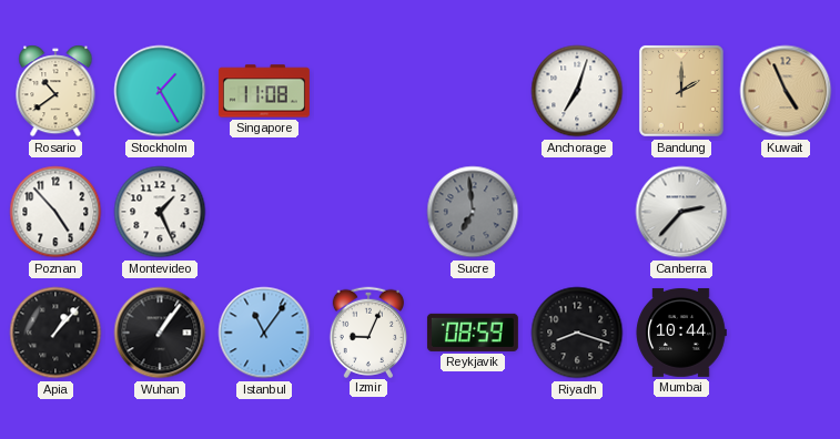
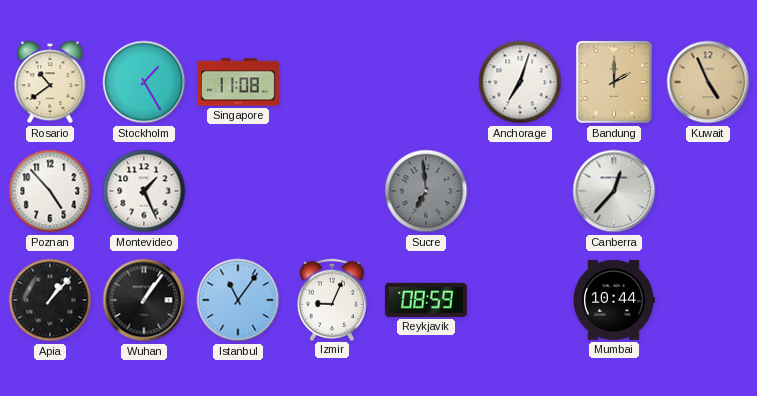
Canberra: 2:37 -> 12:37
Riyadh: 8:18 -> none
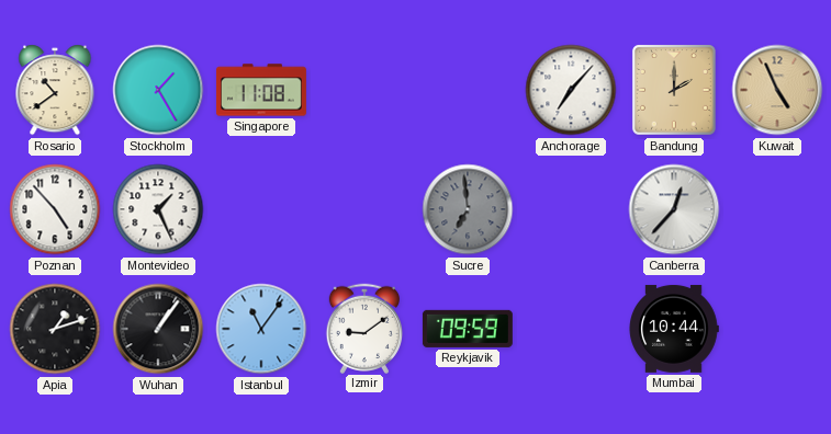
Anchorage: 7:03 -> 7:07
Apia: 1:07 -> 1:12
Izmir: 9:04 -> 9:09
Reykjavik: 08:59 -> 09:59
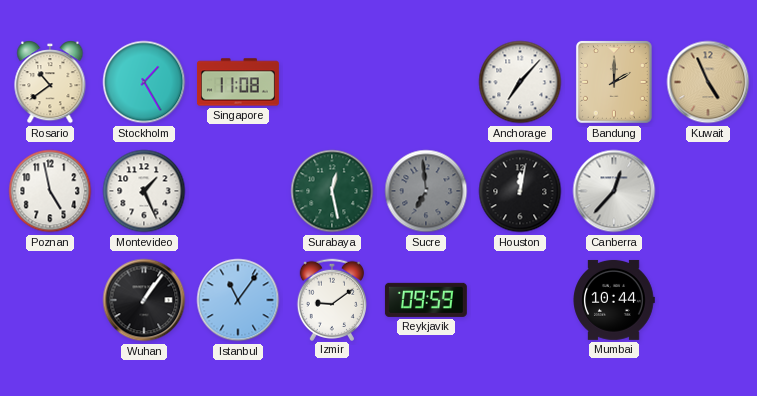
Poznan: 4:53 -> 4:58
Surabaya: none -> 12:28
Houston: none -> 12:02
Apia: 1:12 -> none
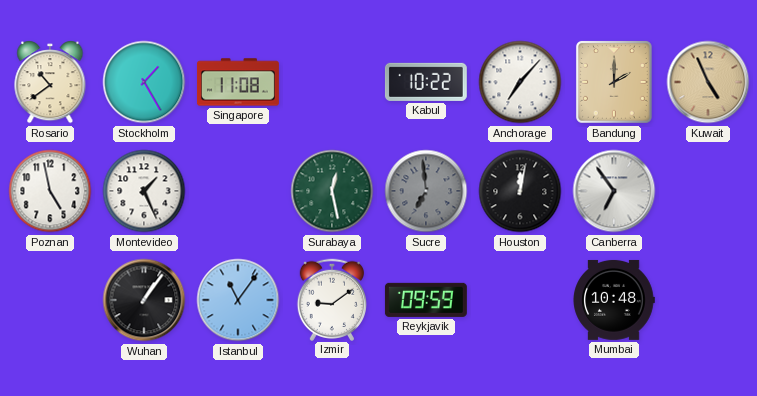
Kabul: none -> 10:22
Canberra: 12:37 -> 6:54
Mumbai: 10:44 -> 10:48
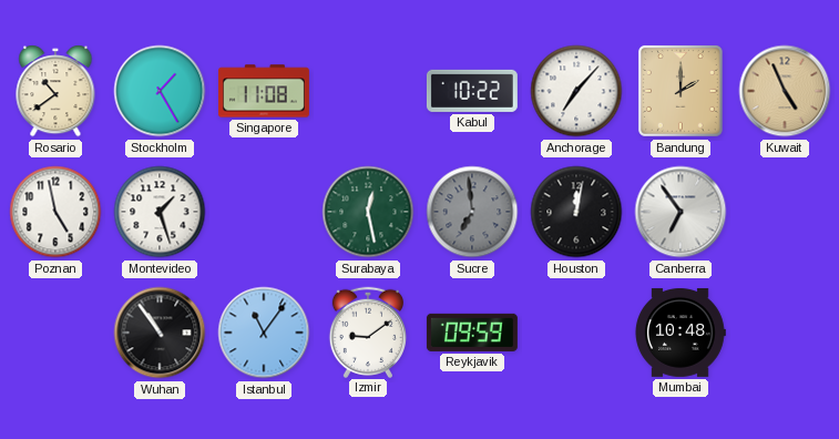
Montevideo: 1:26 -> 1:27
Wuhan: 1:06 -> 10:54
